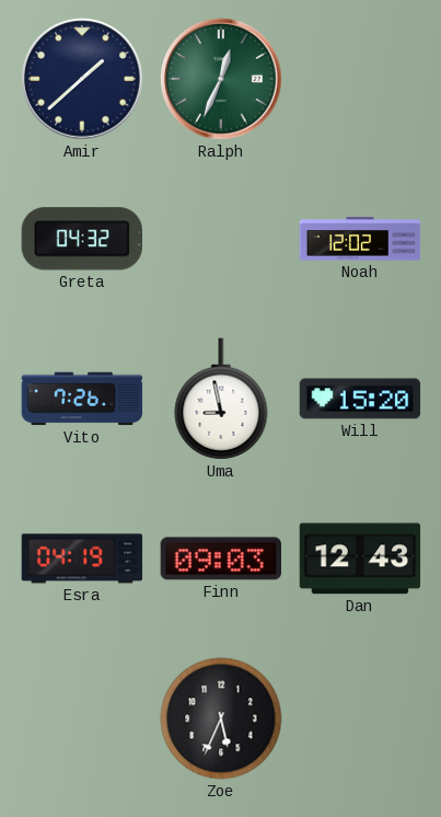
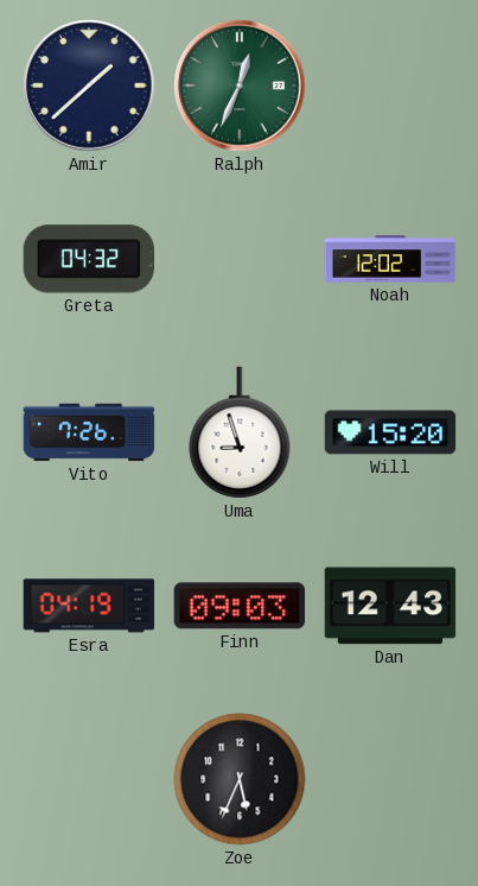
Uma: 8:58 -> 8:57
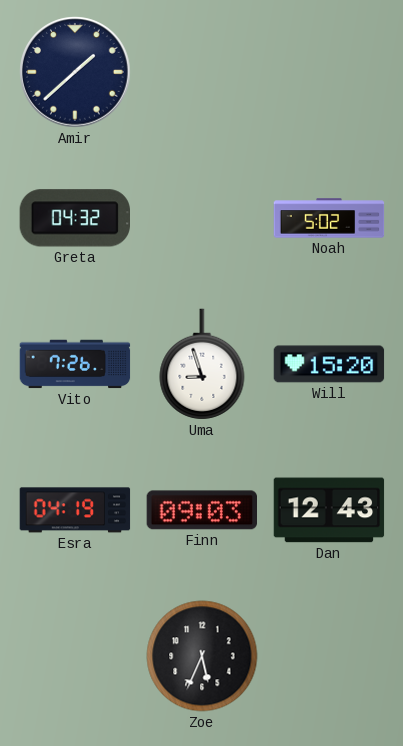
Ralph: 12:34 -> none
Noah: 12:02 -> 5:02
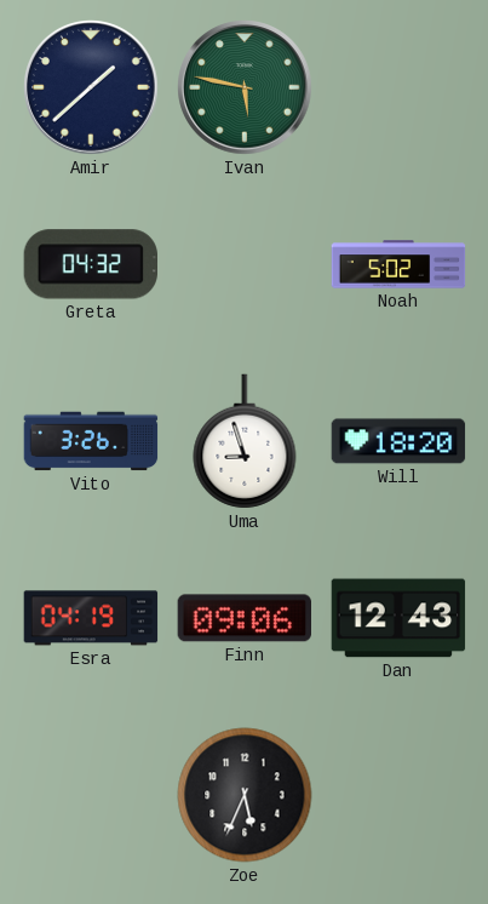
Ivan: none -> 5:47
Vito: 7:26 -> 3:26
Will: 15:20 -> 18:20
Finn: 09:03 -> 09:06
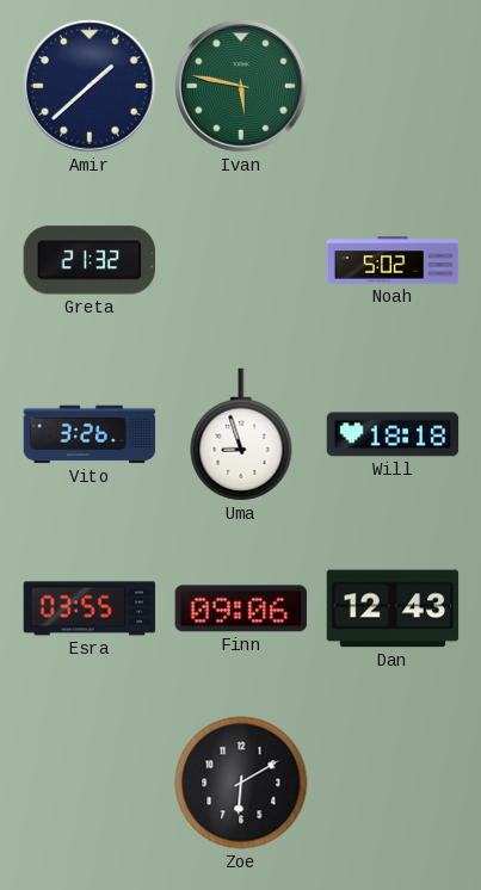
Greta: 04:32 -> 21:32
Will: 18:20 -> 18:18
Esra: 04:19 -> 03:55
Zoe: 5:34 -> 6:10
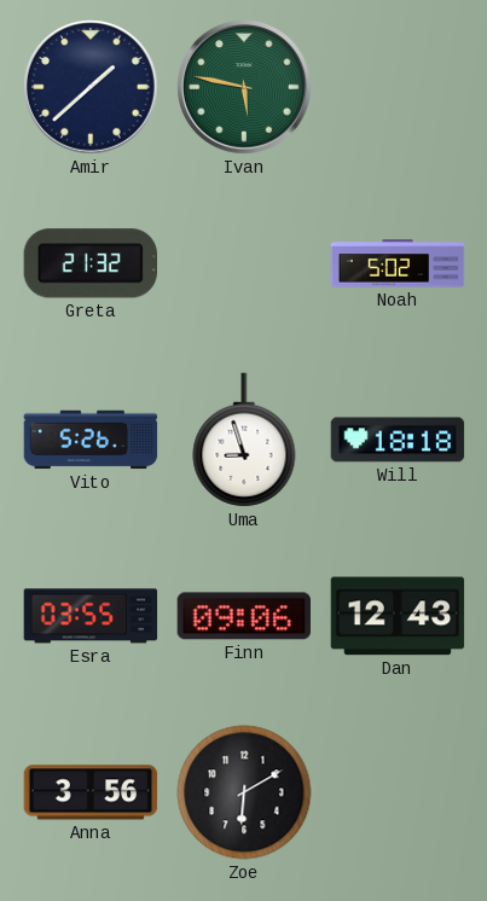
Vito: 3:26 -> 5:26
Anna: none -> 3:56
